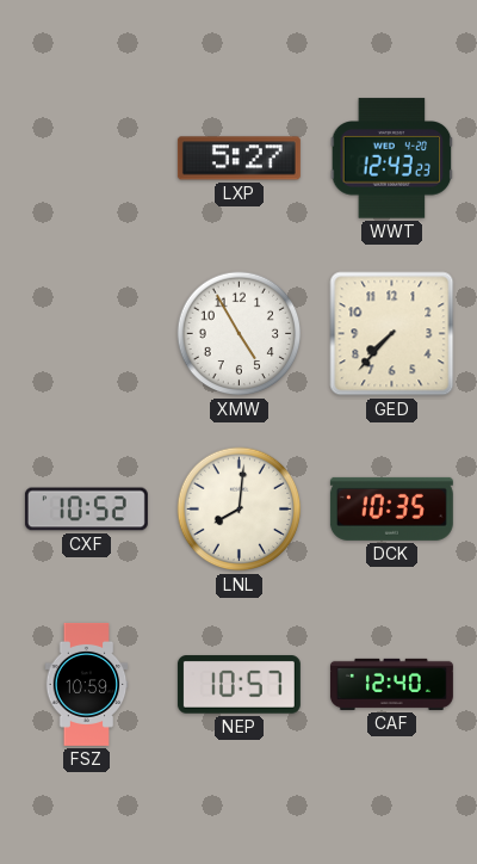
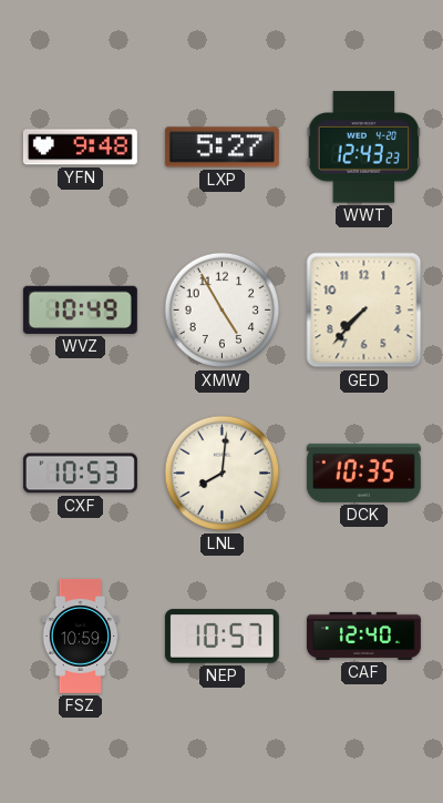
YFN: none -> 9:48
WVZ: none -> 10:49
CXF: 10:52 -> 10:53
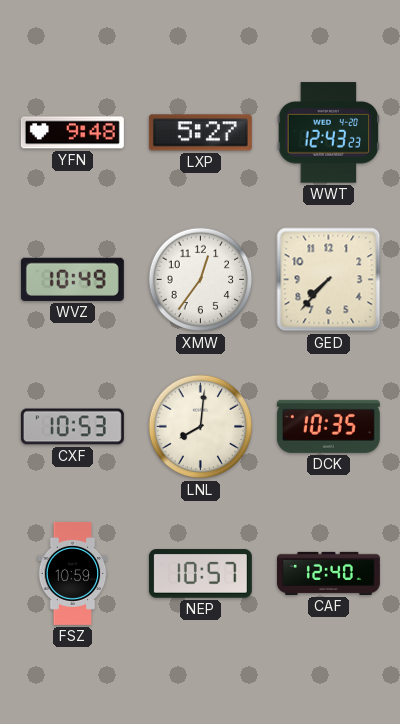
XMW: 4:55 -> 12:36
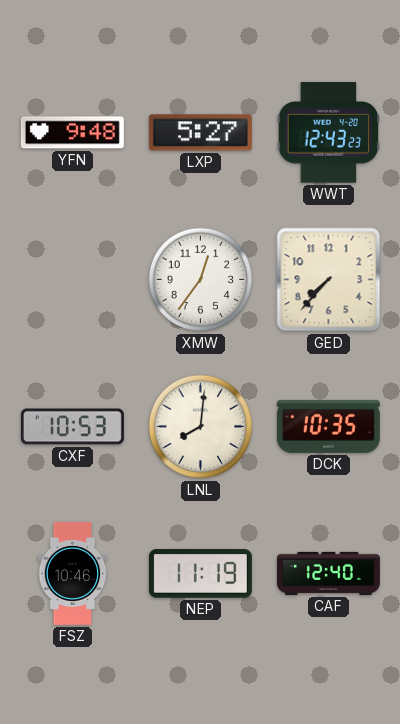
WVZ: 10:49 -> none
FSZ: 10:59 -> 10:46
NEP: 10:57 -> 11:19
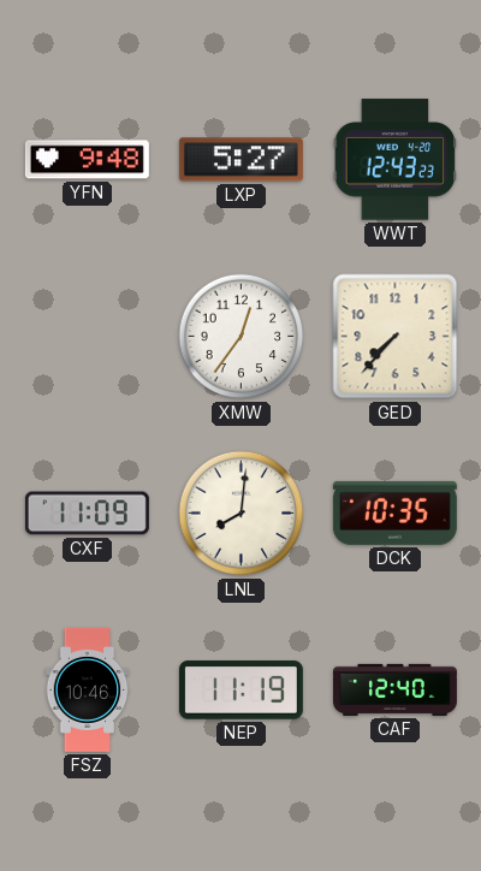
CXF: 10:53 -> 11:09
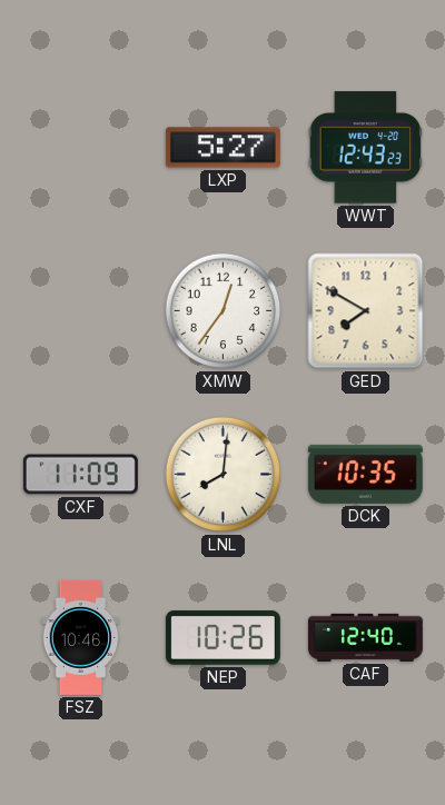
YFN: 9:48 -> none
GED: 7:37 -> 7:50
NEP: 11:19 -> 10:26
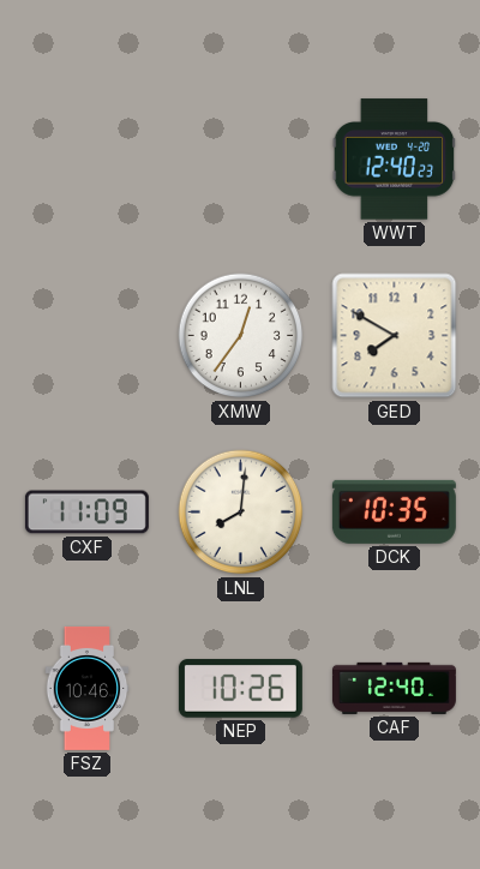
LXP: 5:27 -> none
WWT: 12:43 -> 12:40
